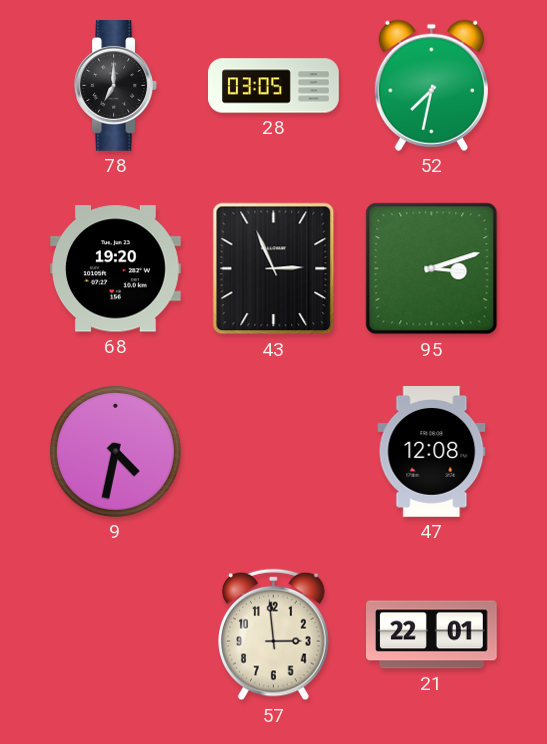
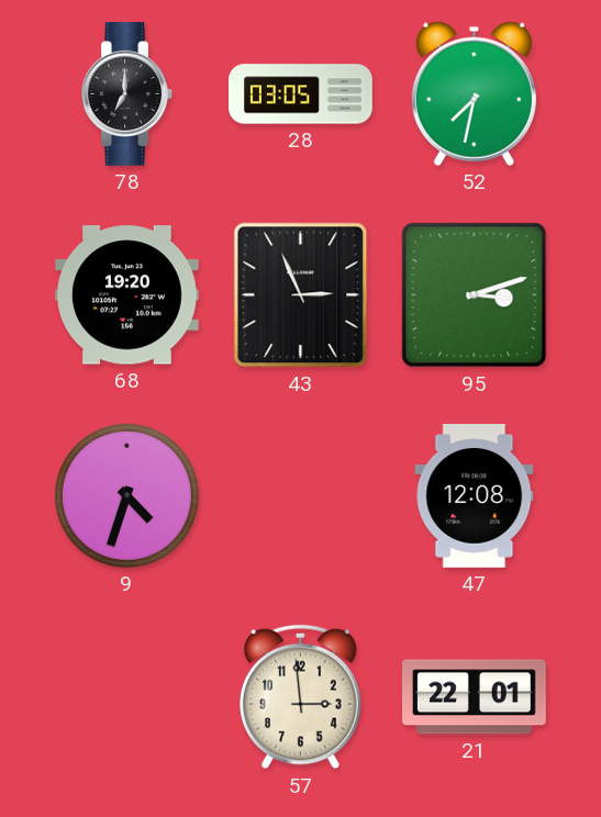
9: 4:32 -> 4:33
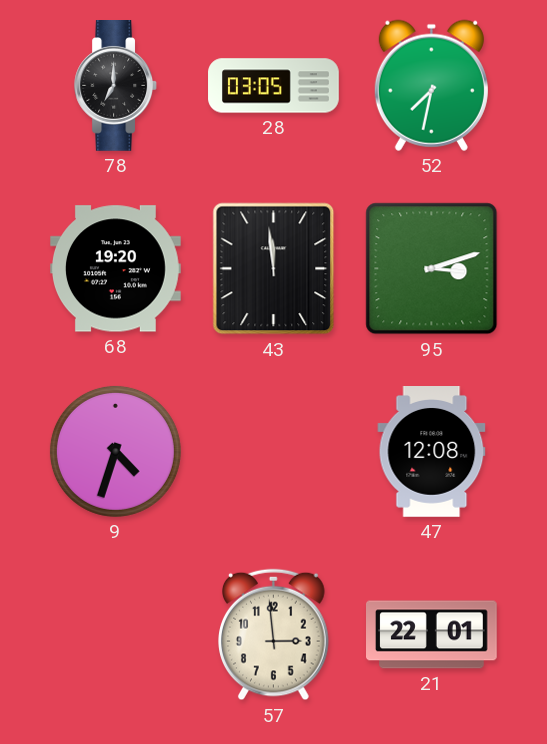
43: 2:56 -> 11:59
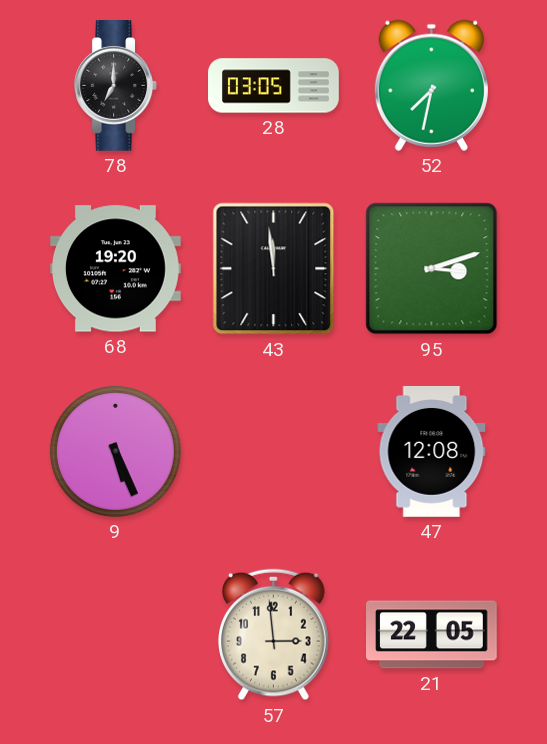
9: 4:33 -> 5:26
21: 22:01 -> 22:05
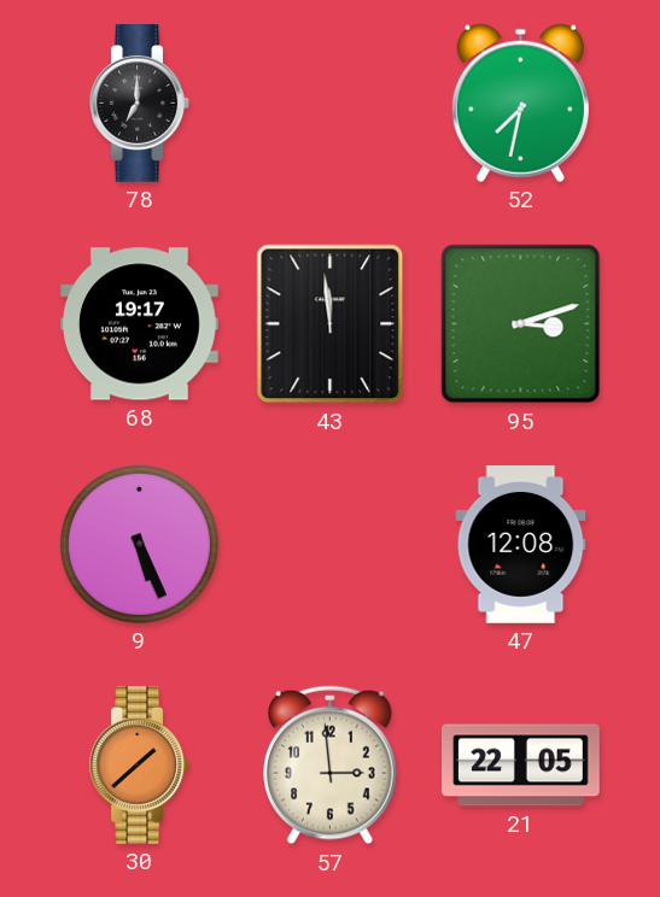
28: 03:05 -> none
68: 19:20 -> 19:17
30: none -> 1:38
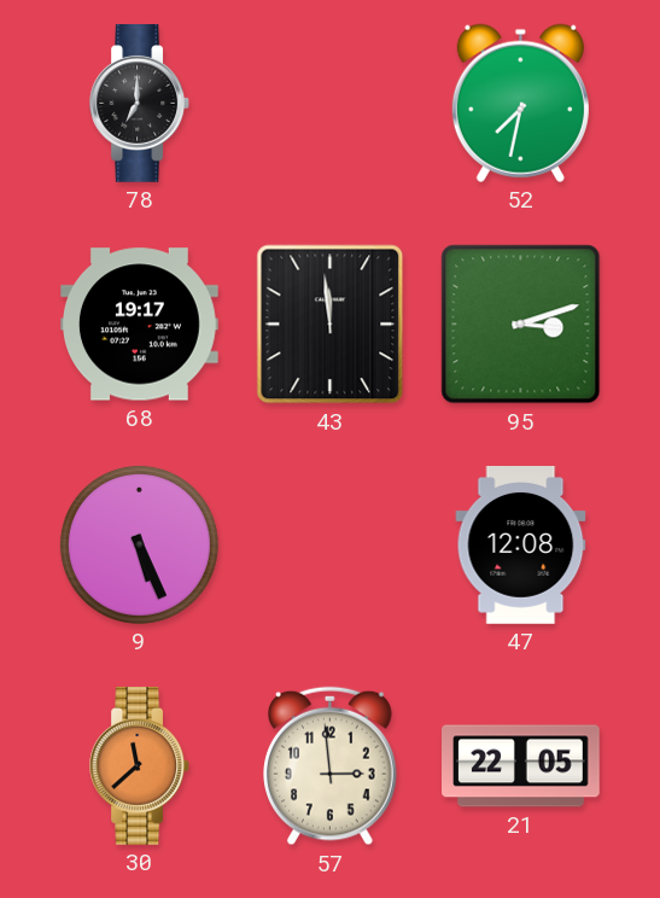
30: 1:38 -> 11:38
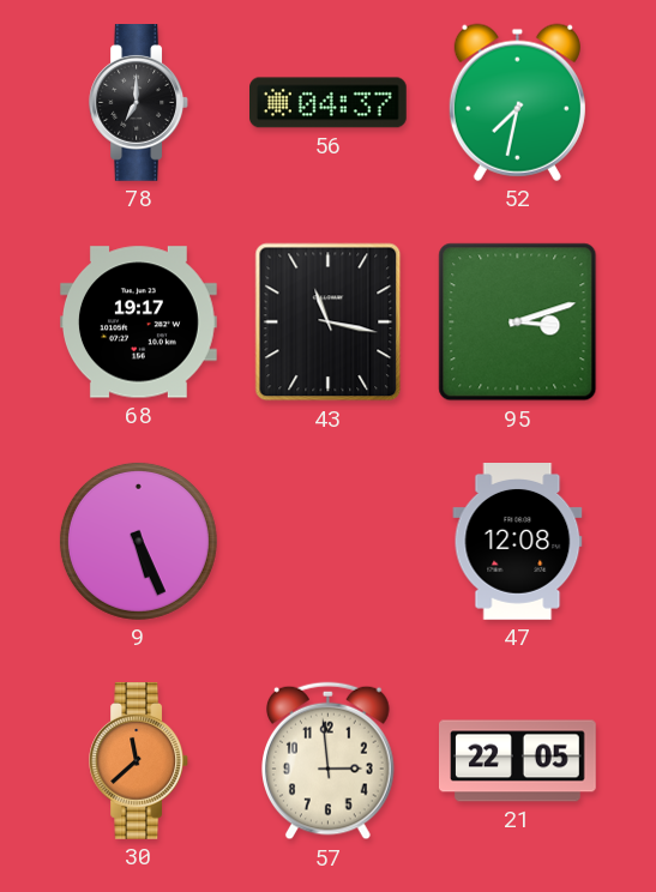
56: none -> 04:37
43: 11:59 -> 11:17
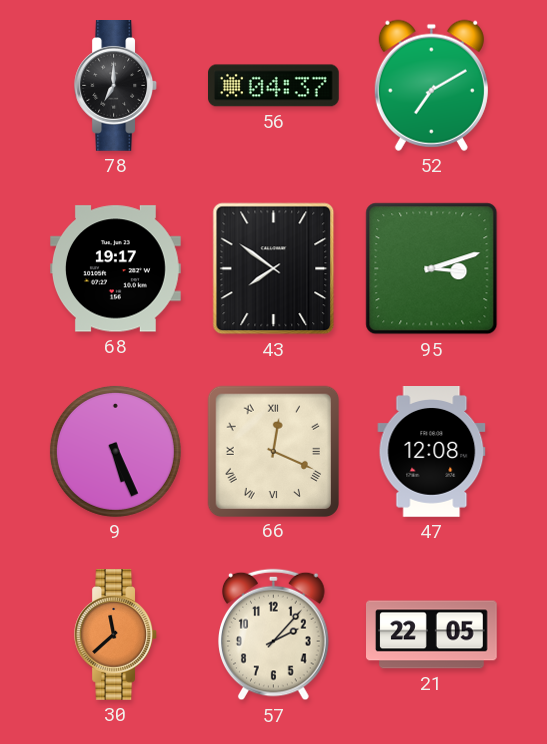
52: 7:32 -> 7:10
43: 11:17 -> 7:51
66: none -> 12:19
57: 2:59 -> 2:07
